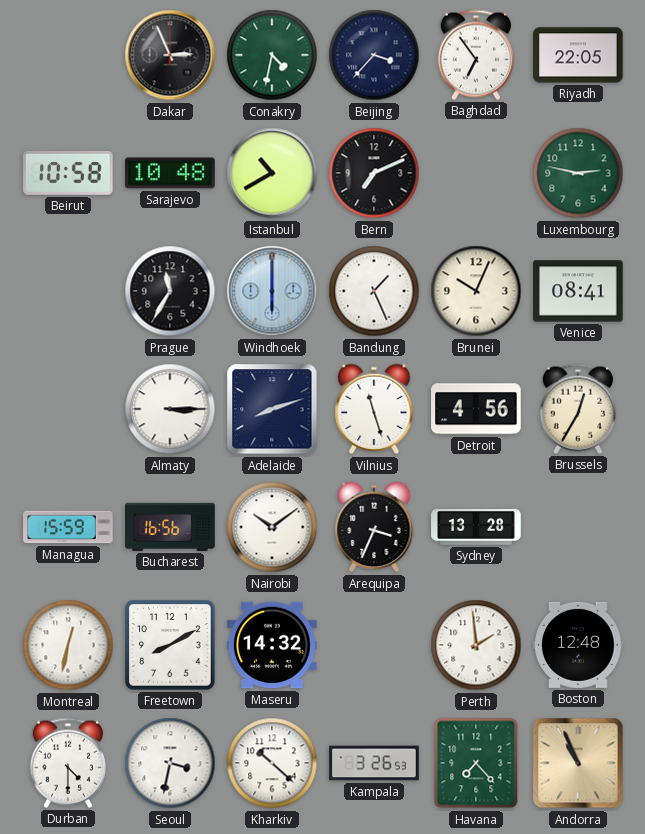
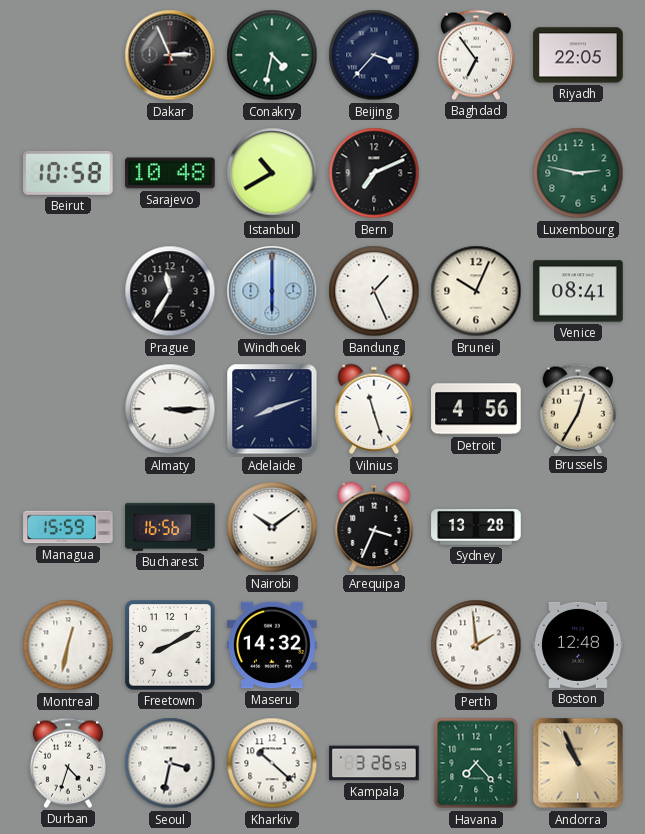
Durban: 4:30 -> 4:33
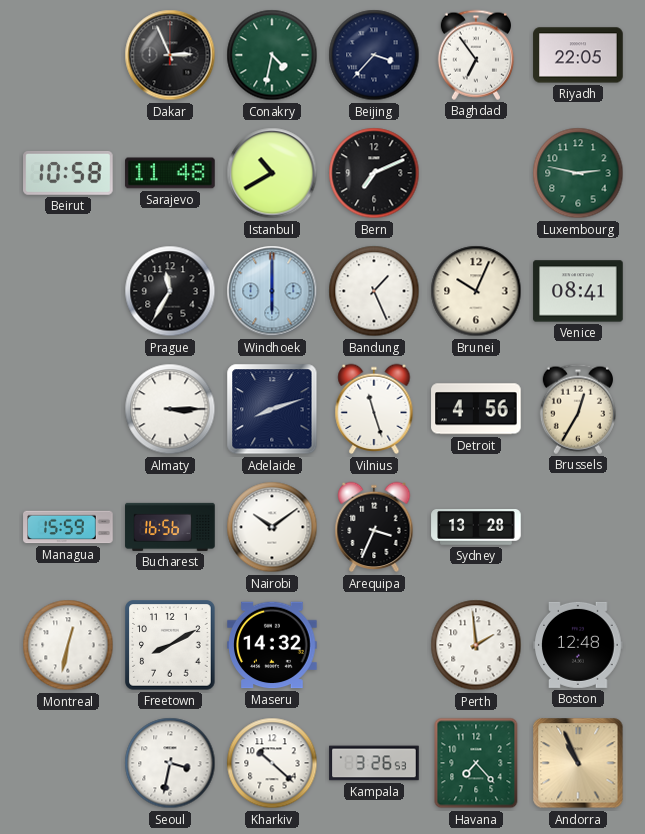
Sarajevo: 10:48 -> 11:48
Durban: 4:33 -> none
